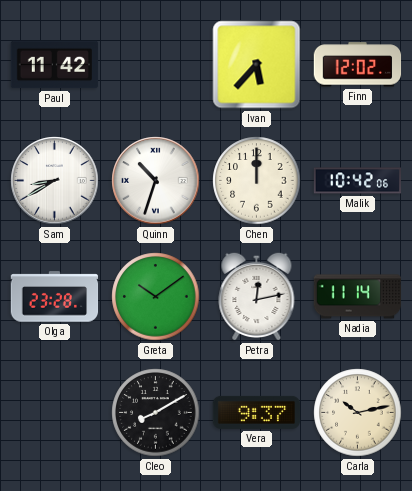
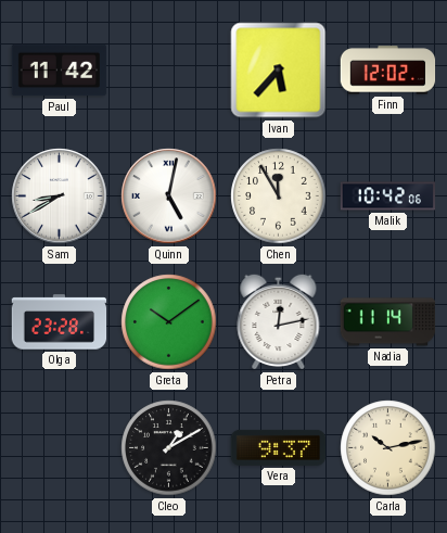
Quinn: 10:33 -> 5:02
Chen: 12:00 -> 11:55
Cleo: 8:10 -> 1:10
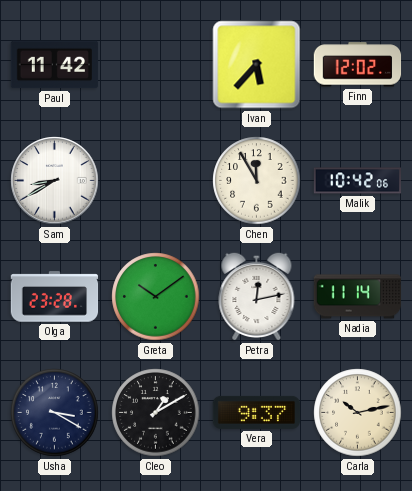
Quinn: 5:02 -> none
Usha: none -> 3:20
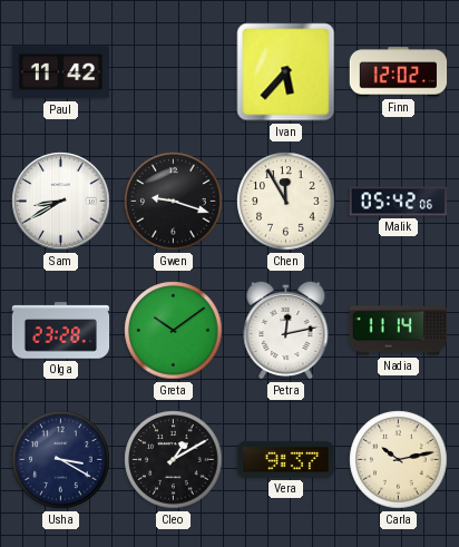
Gwen: none -> 9:18
Malik: 10:42 -> 05:42
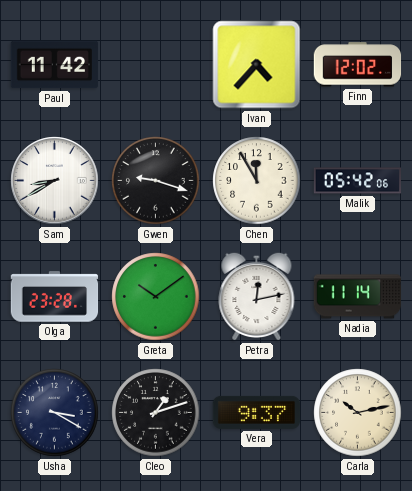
Ivan: 5:37 -> 4:37
Cleo: 1:10 -> 1:12
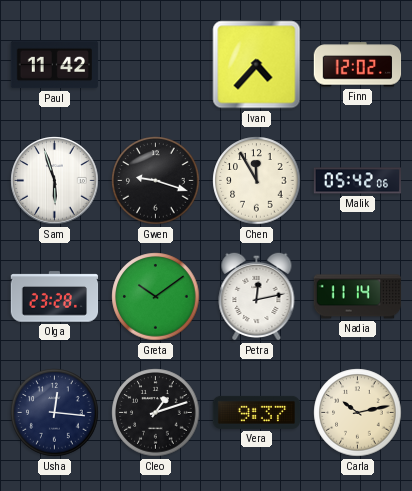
Sam: 8:40 -> 5:57
Usha: 3:20 -> 12:16
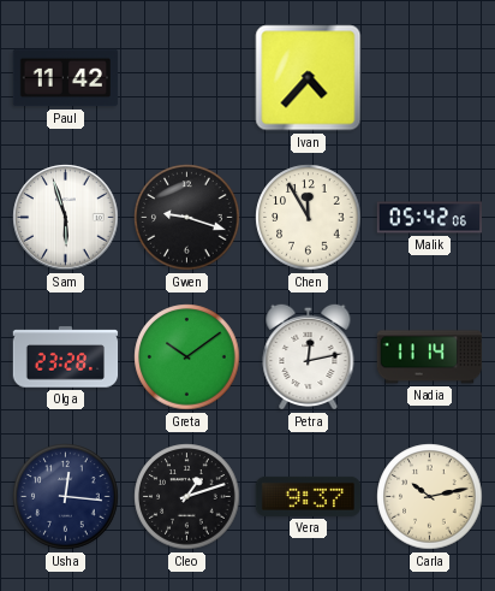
Finn: 12:02 -> none
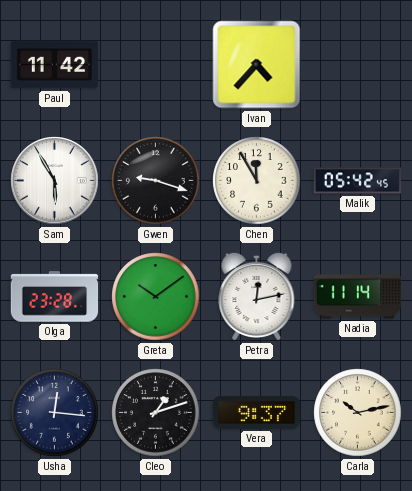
Sam: 5:57 -> 5:55
Malik: 05:42:06 -> 05:42:45
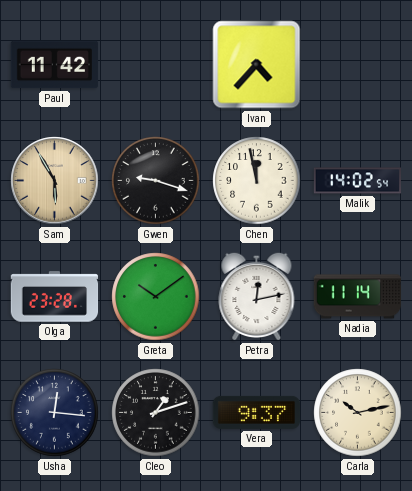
Sam dial: white -> champagne
Chen: 11:55 -> 11:58
Malik: 05:42 -> 14:02
